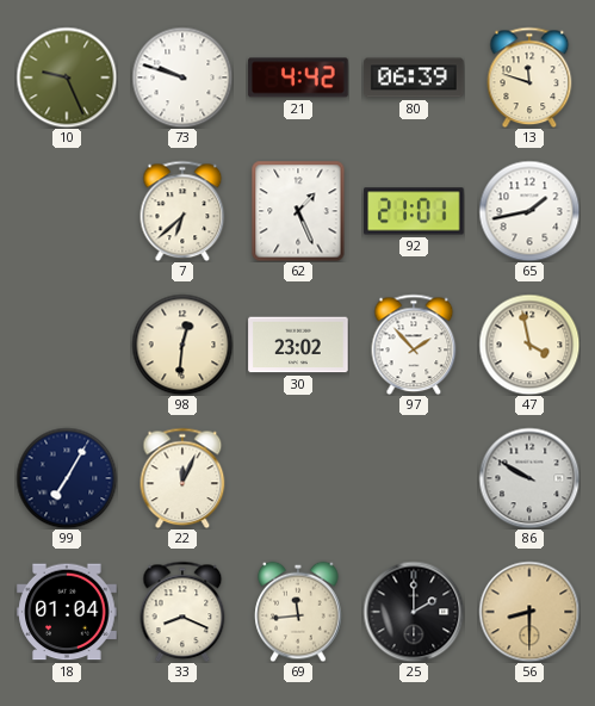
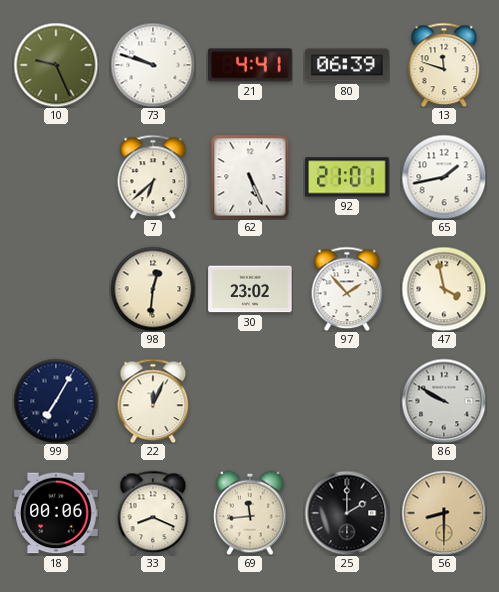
21: 4:42 -> 4:41
62: 1:26 -> 5:26
18: 01:04 -> 00:06
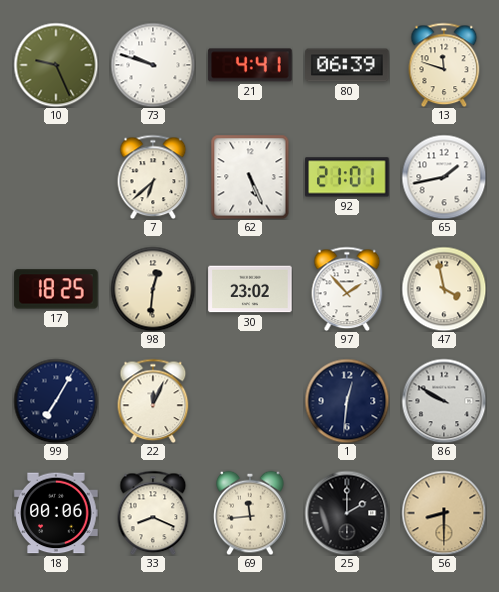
17: none -> 18:25
1: none -> 12:31
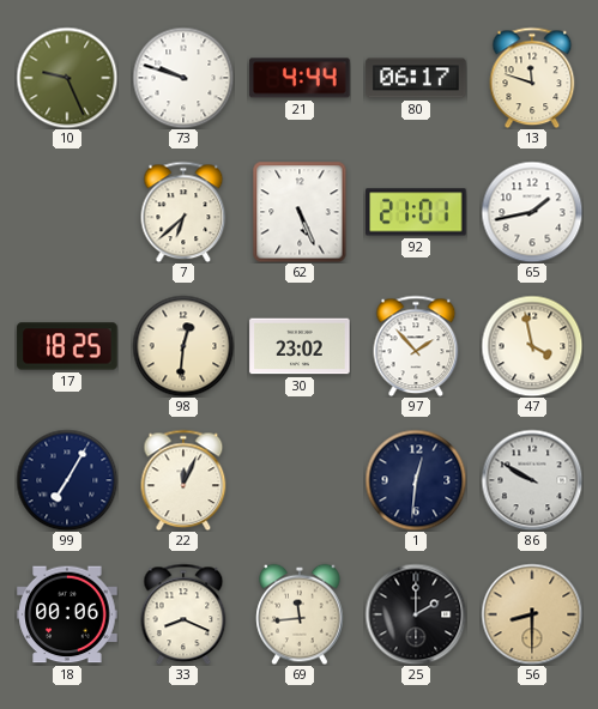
21: 4:41 -> 4:44
80: 06:39 -> 06:17
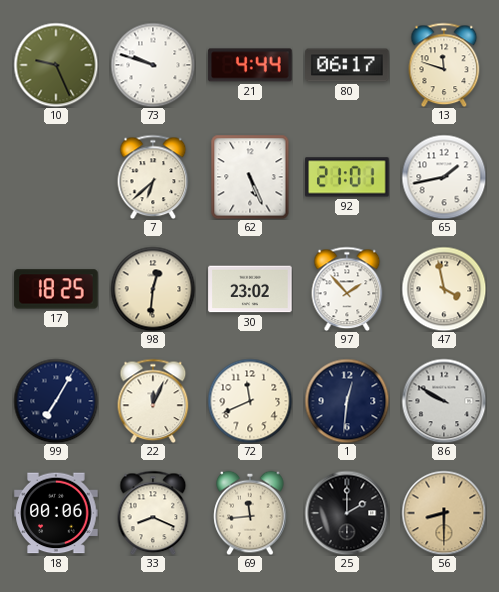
72: none -> 11:41
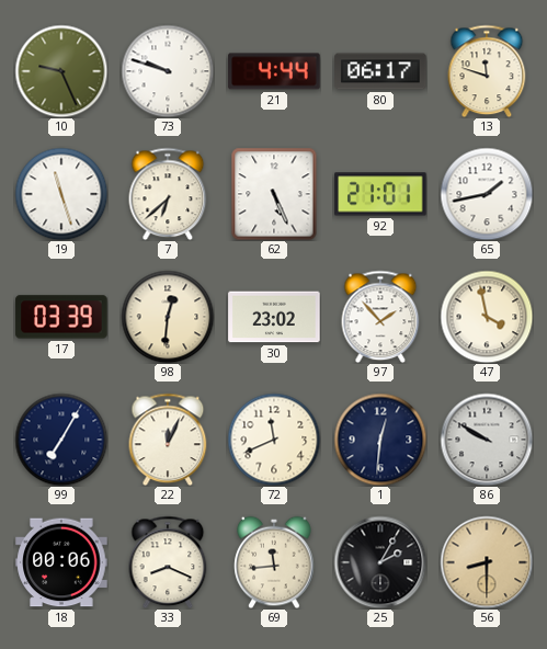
19: none -> 11:27
17: 18:25 -> 03:39
25: 2:00 -> 2:05
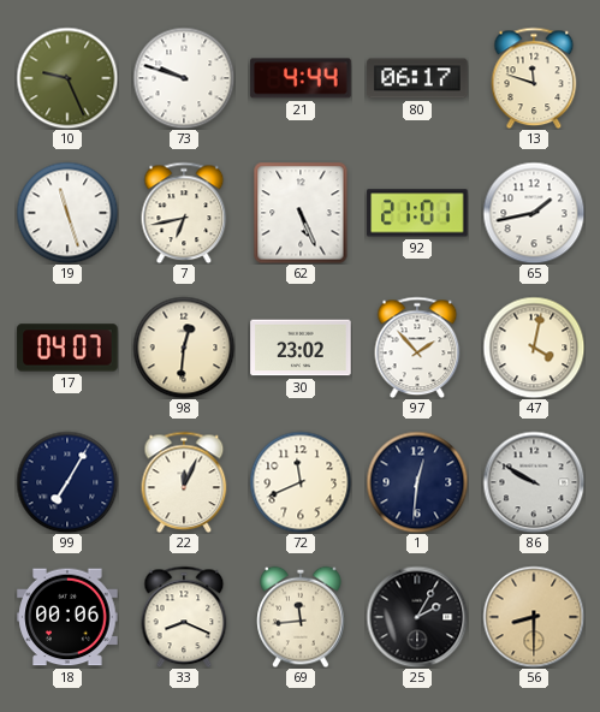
7: 6:38 -> 6:43
17: 03:39 -> 04:07
47: 3:58 -> 4:02
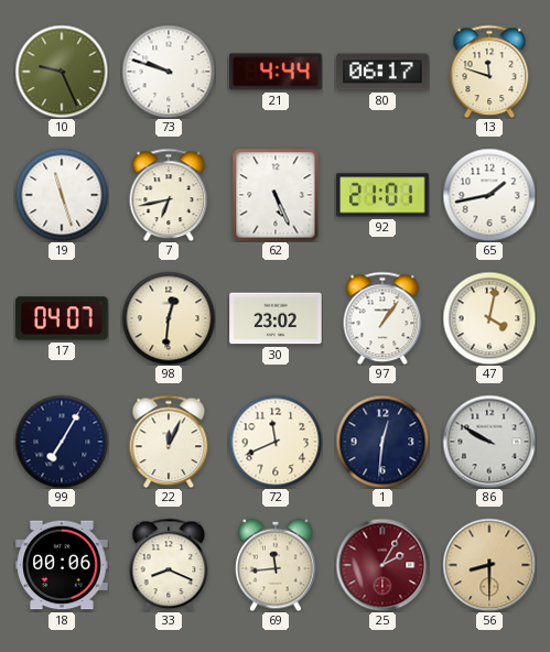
97: 1:53 -> 1:06
25 dial: black -> burgundy
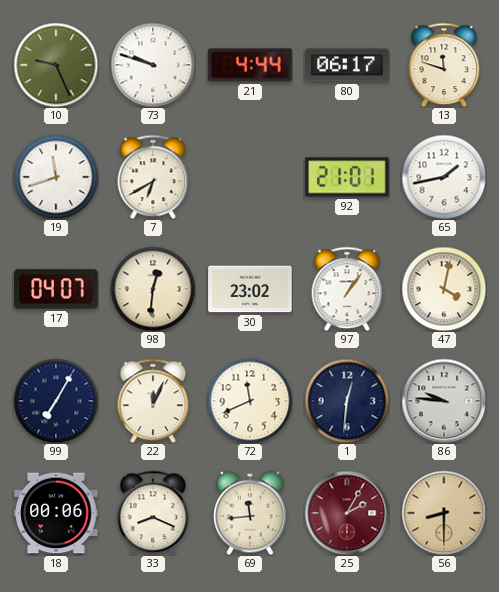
19: 11:27 -> 11:42
7: 6:43 -> 6:40
62: 5:26 -> none
86: 9:50 -> 9:46
